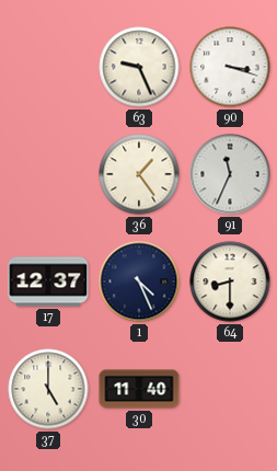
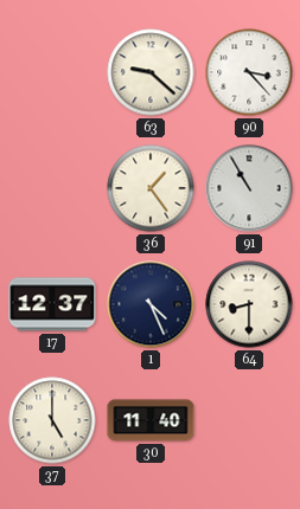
63: 9:26 -> 9:22
90: 3:18 -> 3:23
91: 11:34 -> 10:55
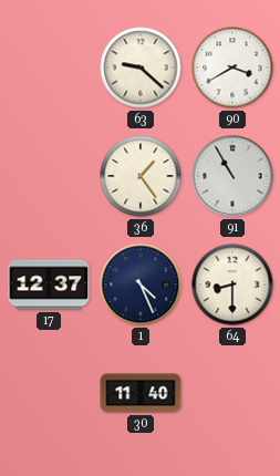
90: 3:23 -> 3:40
37: 5:00 -> none
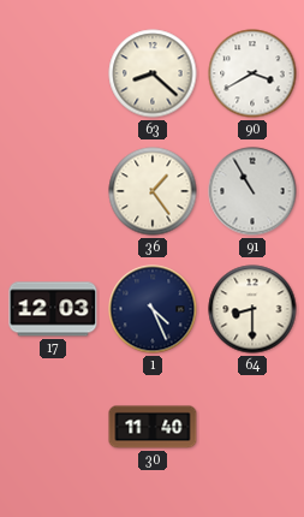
63: 9:22 -> 8:22
17: 12:37 -> 12:03
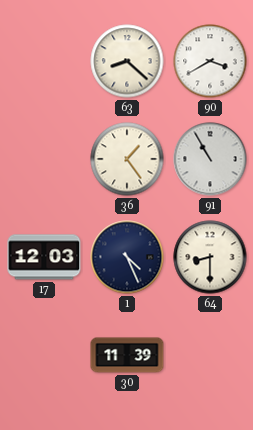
30: 11:40 -> 11:39
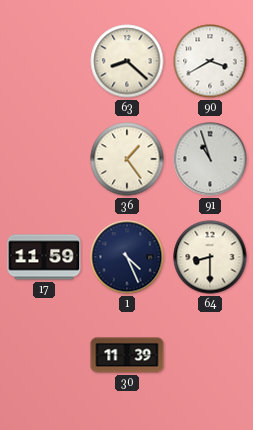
91: 10:55 -> 10:57
17: 12:03 -> 11:59
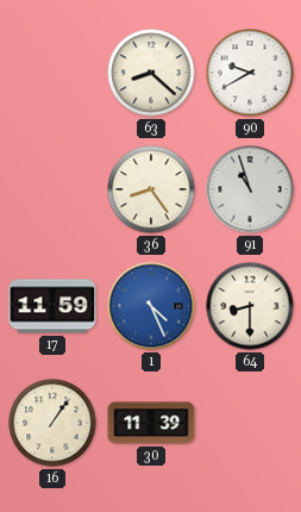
90: 3:40 -> 9:40
36: 1:24 -> 8:24
1 dial: navy -> blue
16: none -> 1:06
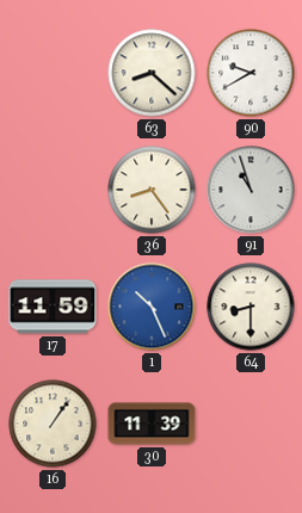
1: 4:26 -> 10:26
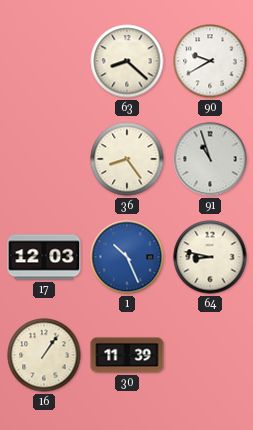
17: 11:59 -> 12:03
64: 8:30 -> 8:47
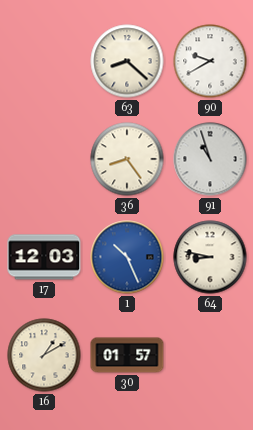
16: 1:06 -> 1:10
30: 11:39 -> 01:57
